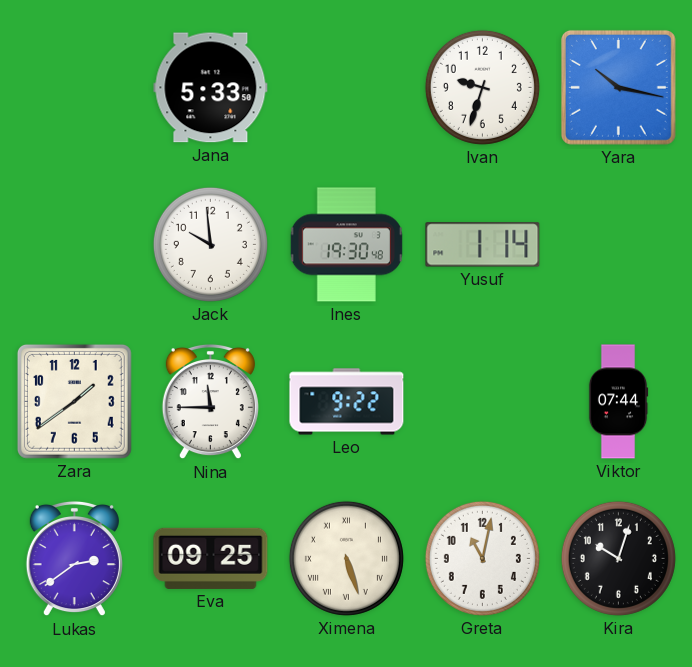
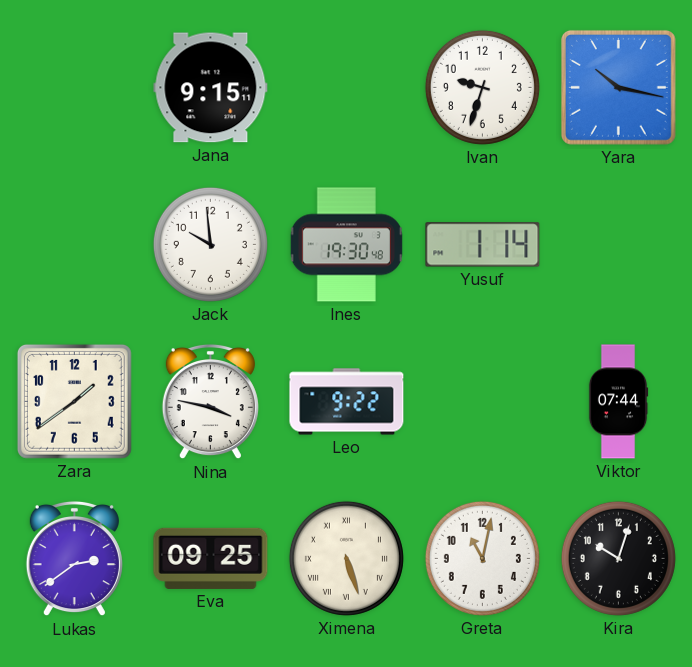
Jana: 5:33 -> 9:15
Nina: 11:45 -> 3:47
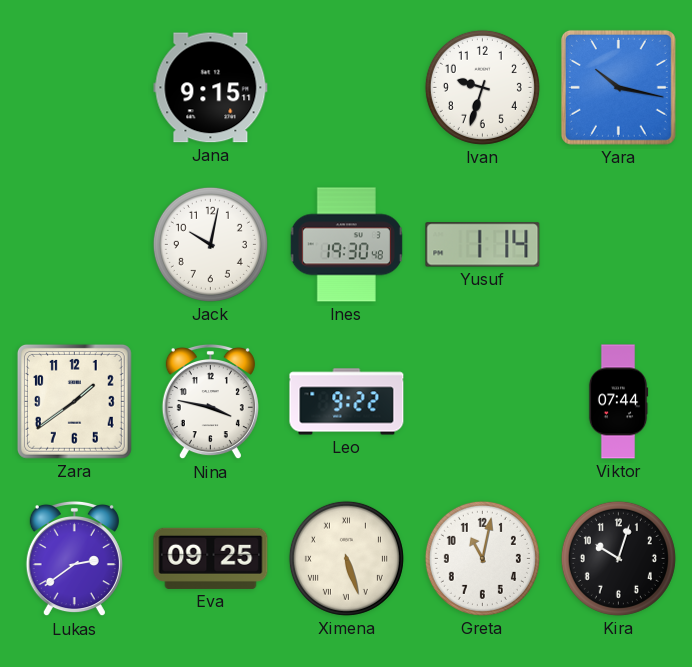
Jack: 9:59 -> 10:02
